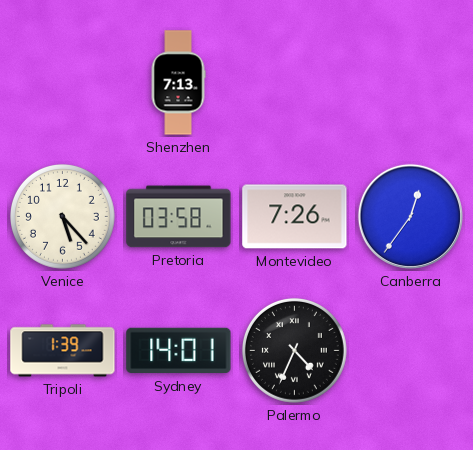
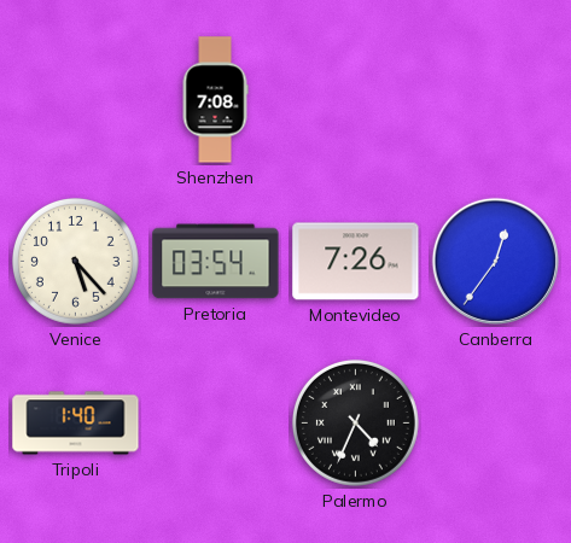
Shenzhen: 7:13 -> 7:08
Pretoria: 03:58 -> 03:54
Tripoli: 1:39 -> 1:40
Sydney: 14:01 -> none
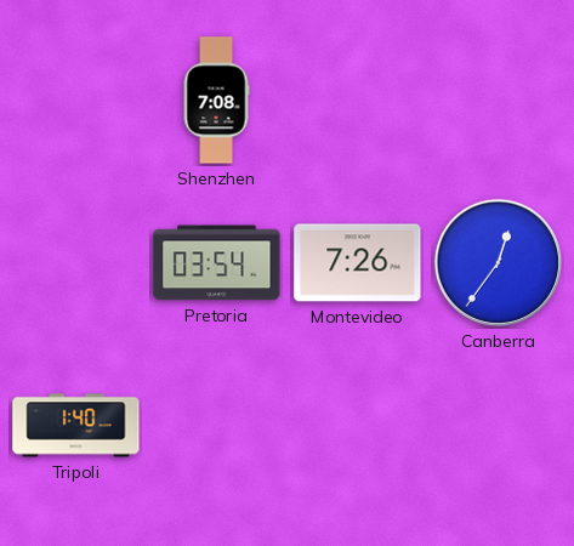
Venice: 5:23 -> none
Palermo: 4:34 -> none
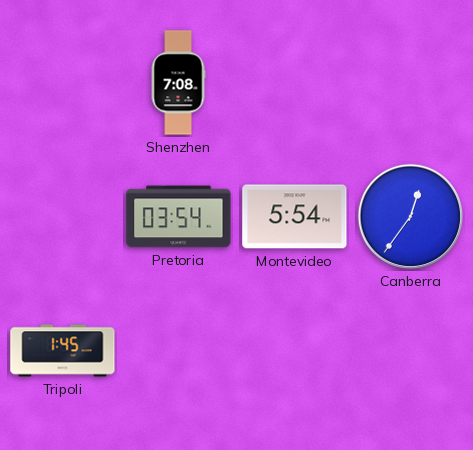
Montevideo: 7:26 -> 5:54
Tripoli: 1:40 -> 1:45
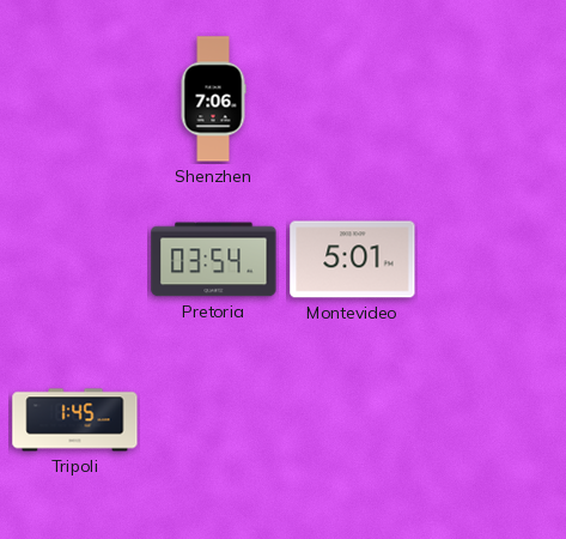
Shenzhen: 7:08 -> 7:06
Montevideo: 5:54 -> 5:01
Canberra: 12:36 -> none
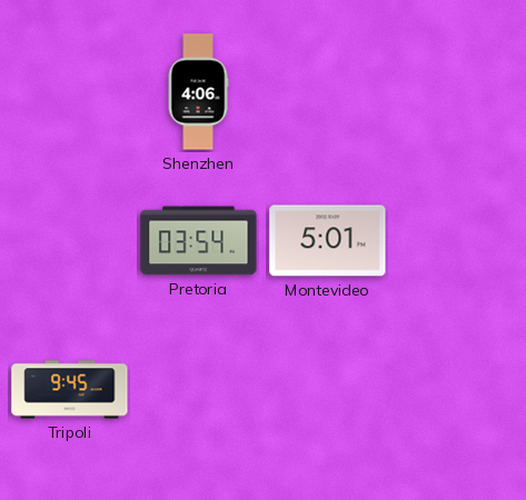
Shenzhen: 7:06 -> 4:06
Tripoli: 1:45 -> 9:45
